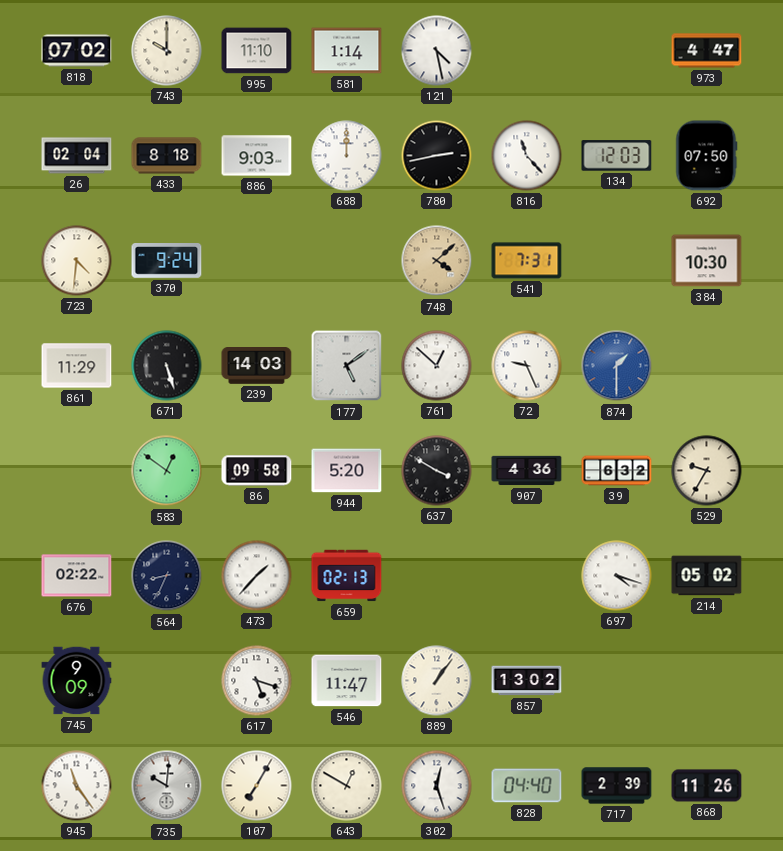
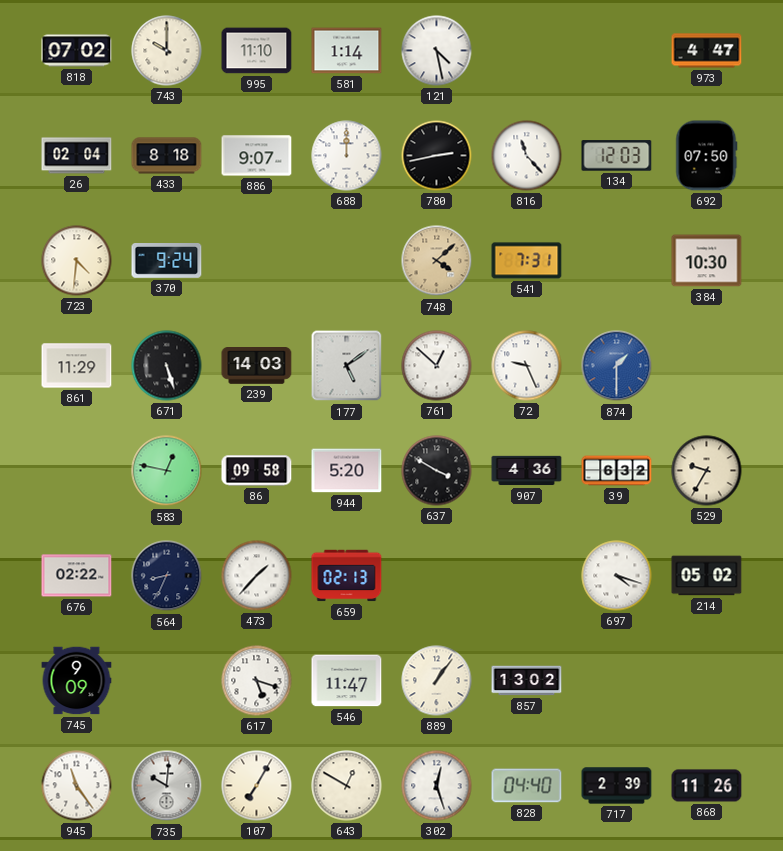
886: 9:03 -> 9:07
583: 12:51 -> 12:47
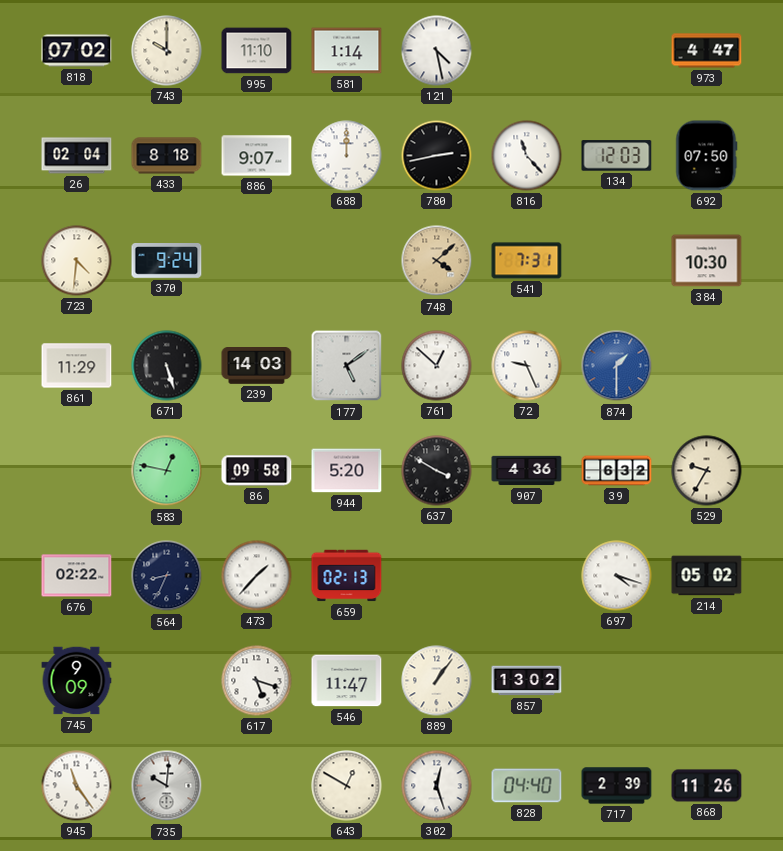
107: 7:05 -> none
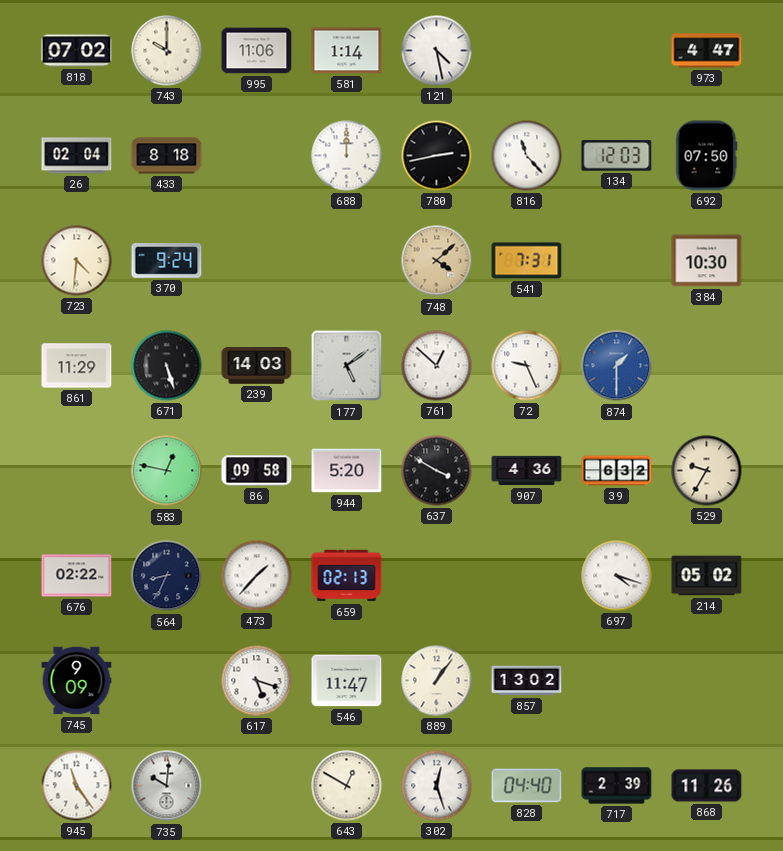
995: 11:10 -> 11:06
886: 9:07 -> none
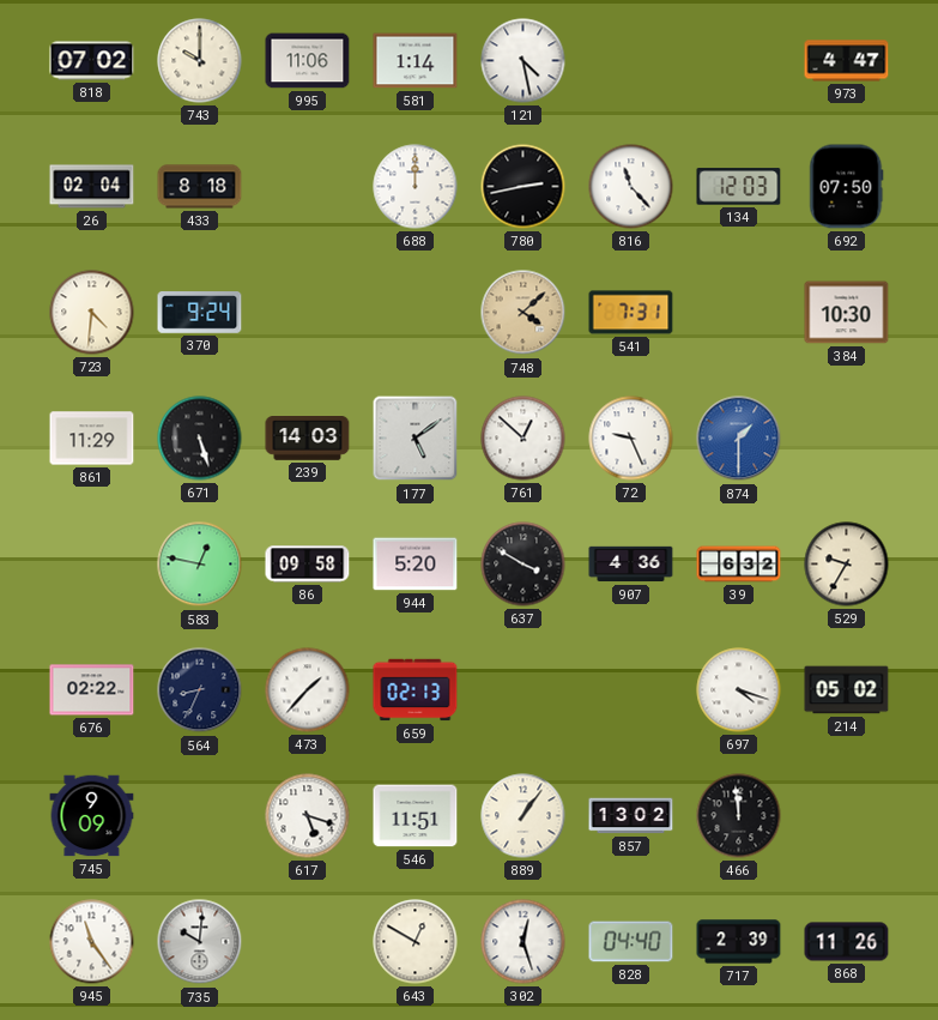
546: 11:47 -> 11:51
466: none -> 11:59
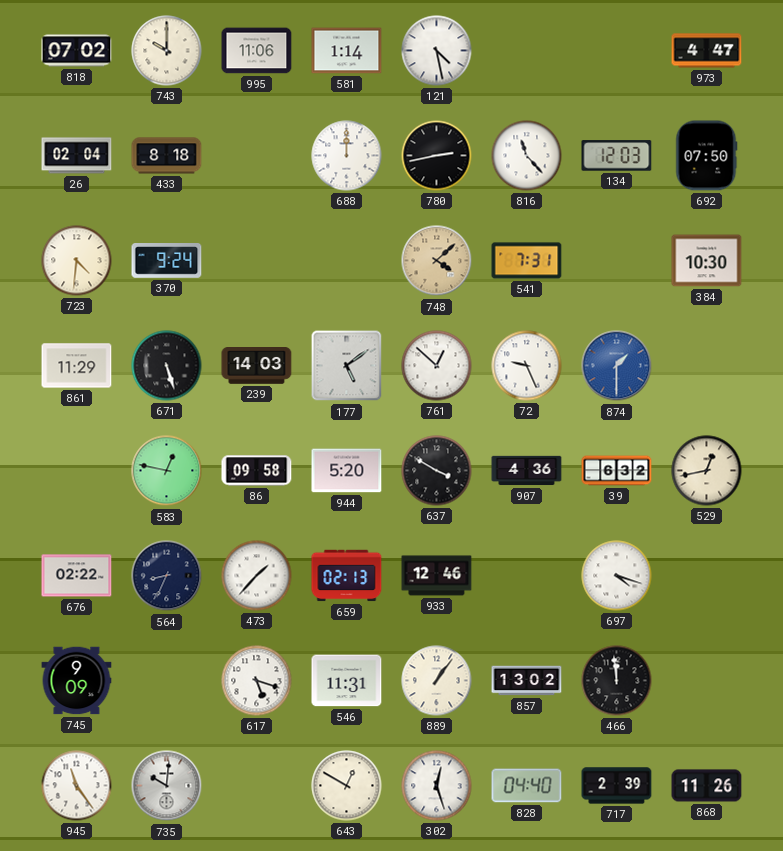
529: 9:35 -> 12:43
933: none -> 12:46
214: 05:02 -> none
546: 11:51 -> 11:31
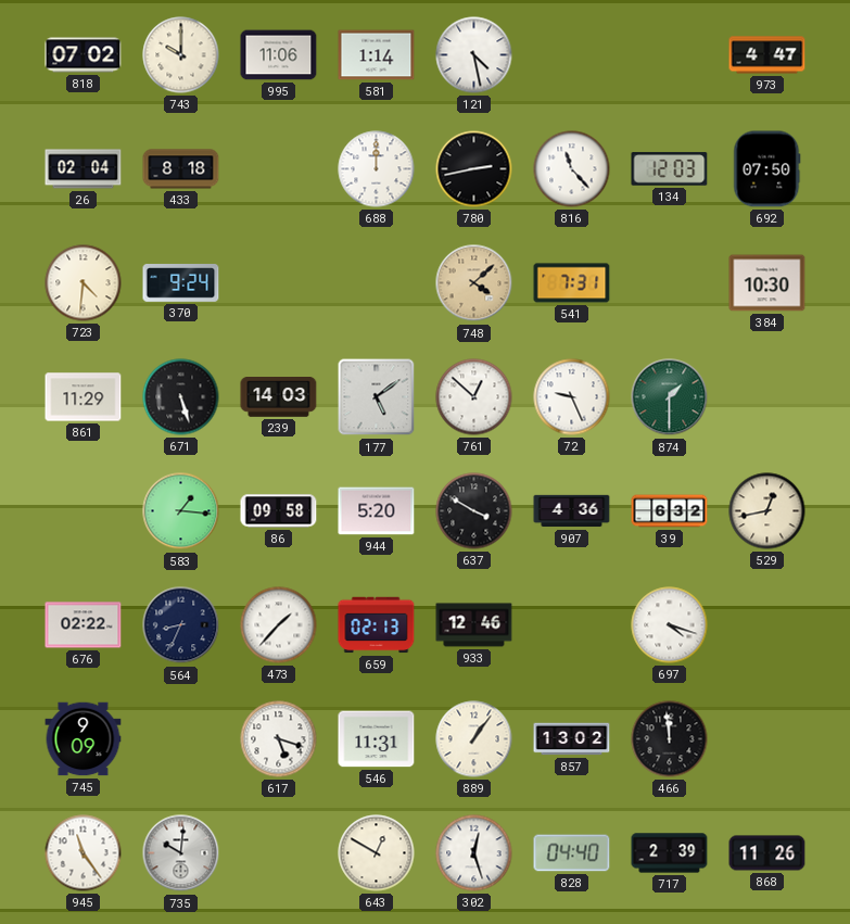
874 dial: blue -> green
583: 12:47 -> 1:16
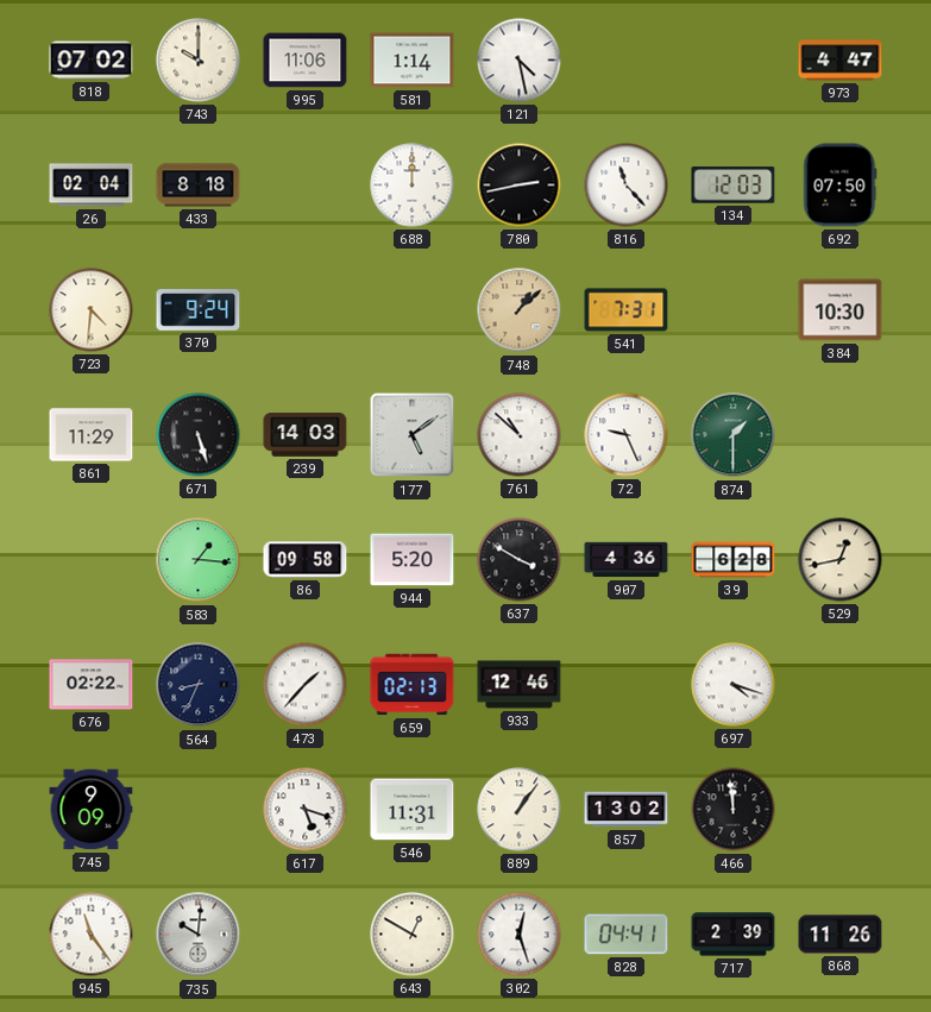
748: 4:08 -> 1:08
761: 12:52 -> 10:52
39: 6:32 -> 6:28
828: 04:40 -> 04:41
